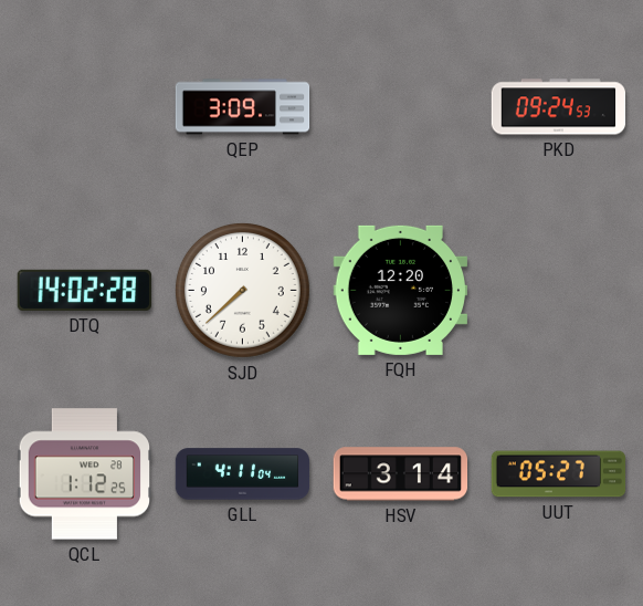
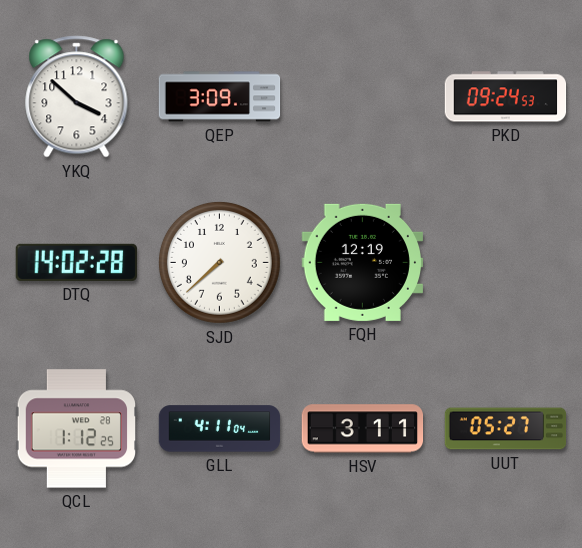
YKQ: none -> 3:52
FQH: 12:20 -> 12:19
HSV: 3:14 -> 3:11
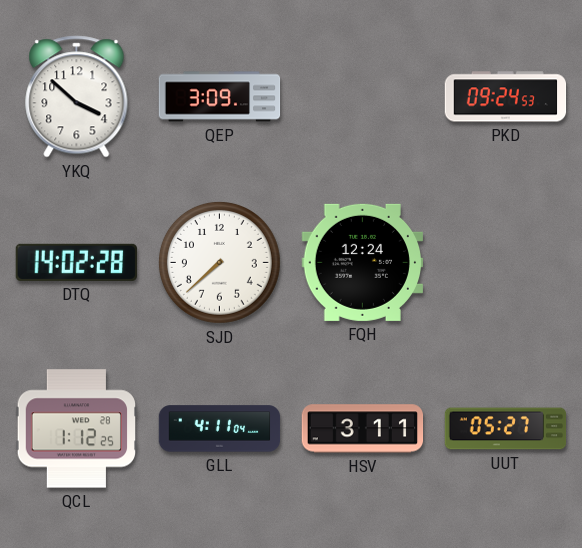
FQH: 12:19 -> 12:24
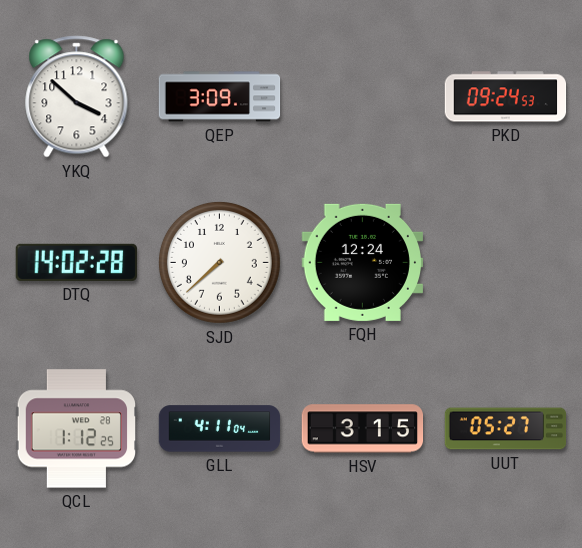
HSV: 3:11 -> 3:15
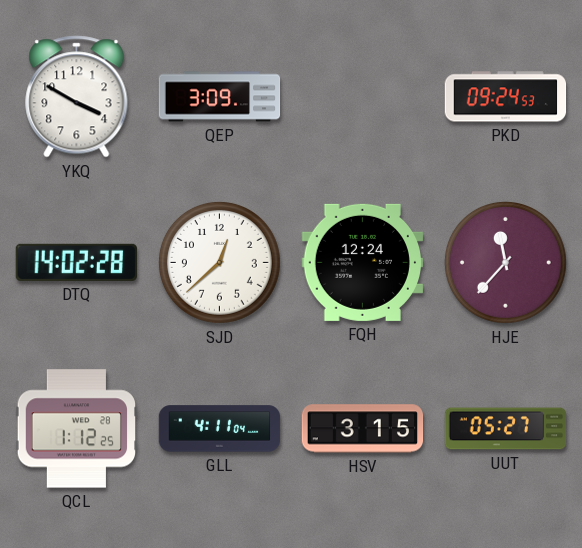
YKQ: 3:52 -> 3:50
SJD: 7:38 -> 12:38
HJE: none -> 11:37
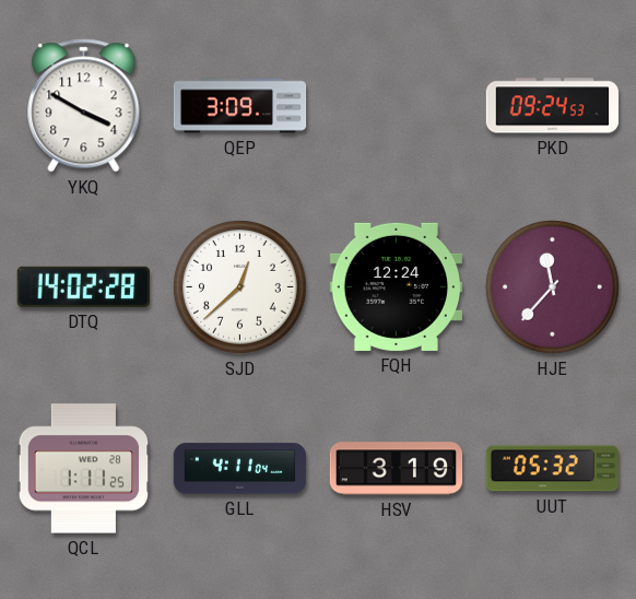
QCL: 1:12 -> 1:11
HSV: 3:15 -> 3:19
UUT: 05:27 -> 05:32
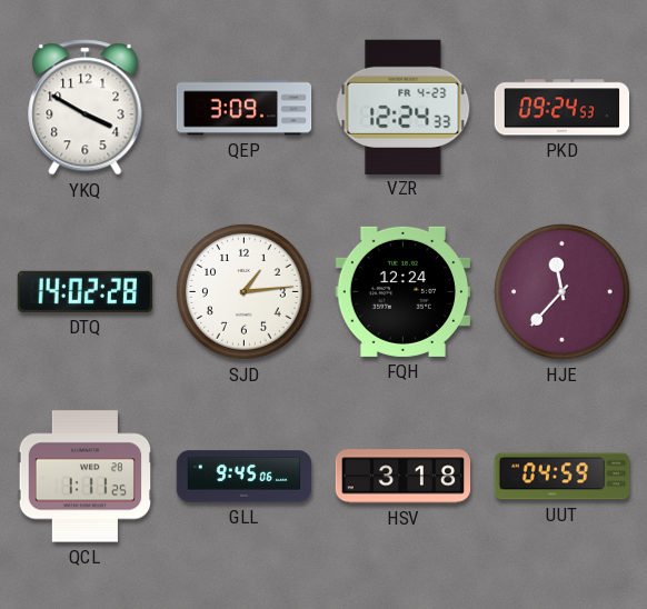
VZR: none -> 12:24
SJD: 12:38 -> 1:14
GLL: 4:11 -> 9:45
HSV: 3:19 -> 3:18
UUT: 05:32 -> 04:59
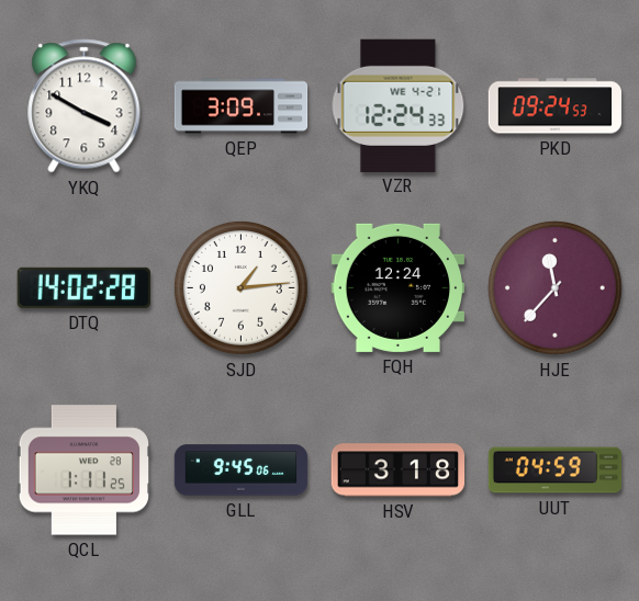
VZR date: FR 4-23 -> WE 4-21
